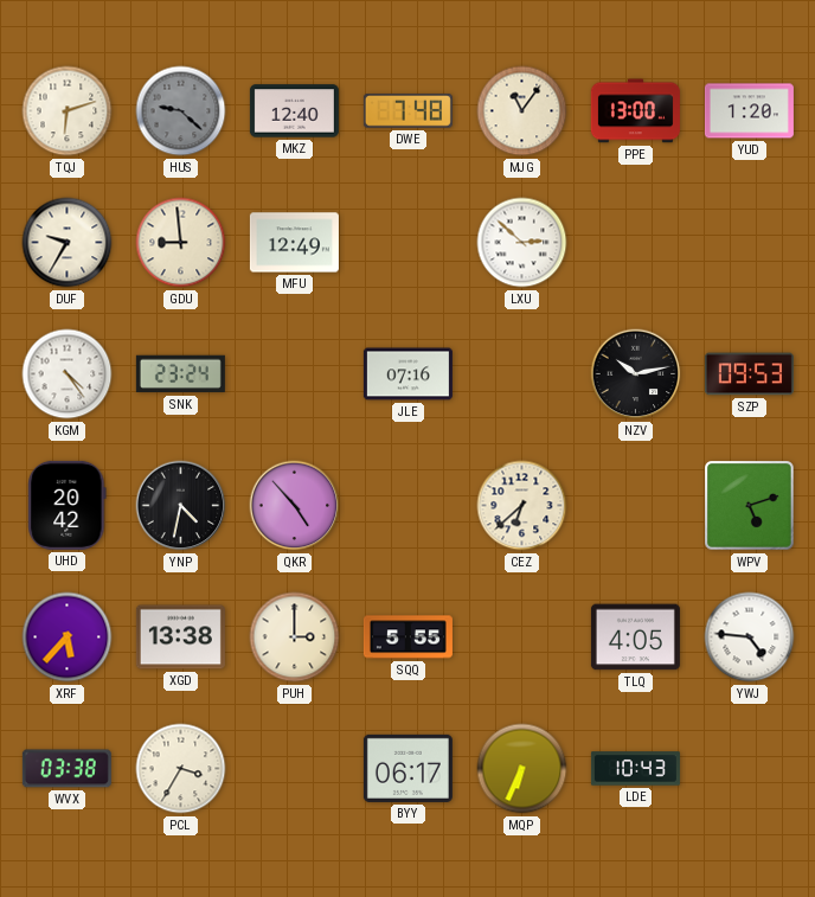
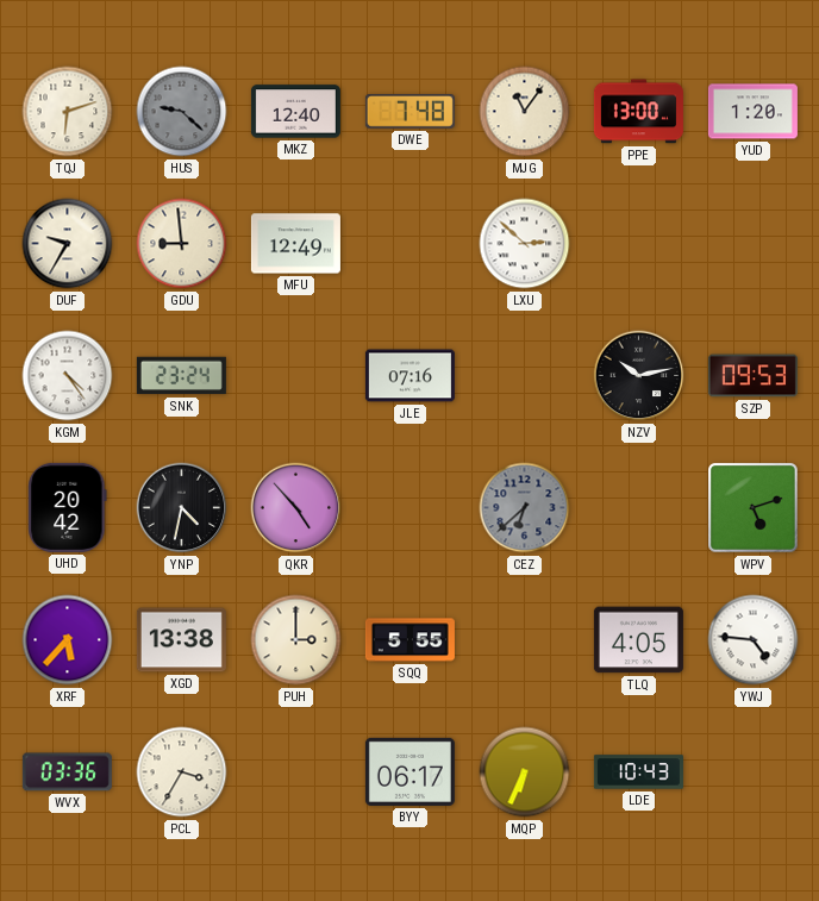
CEZ dial: cream -> grey
WVX: 03:38 -> 03:36
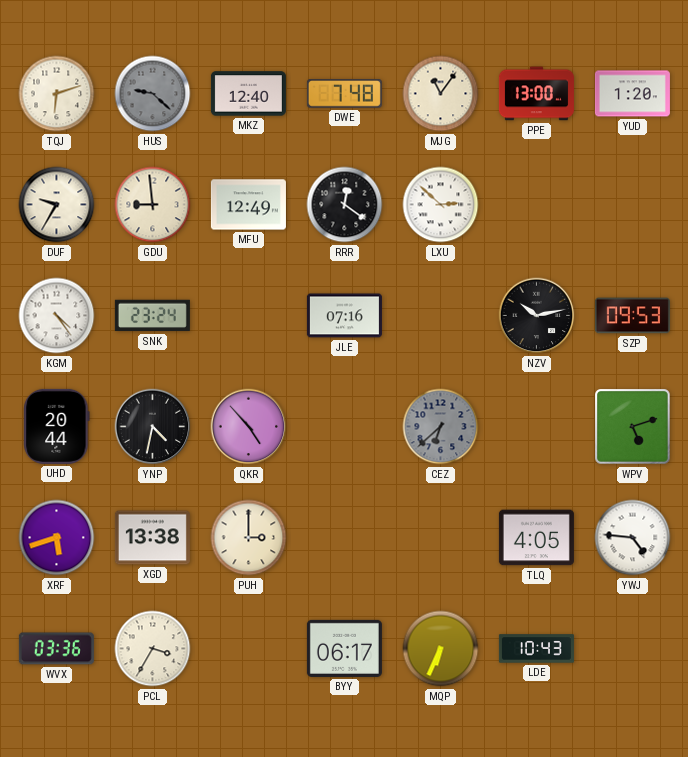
RRR: none -> 12:21
UHD: 20:42 -> 20:44
XRF: 5:37 -> 5:42
SQQ: 5:55 -> none
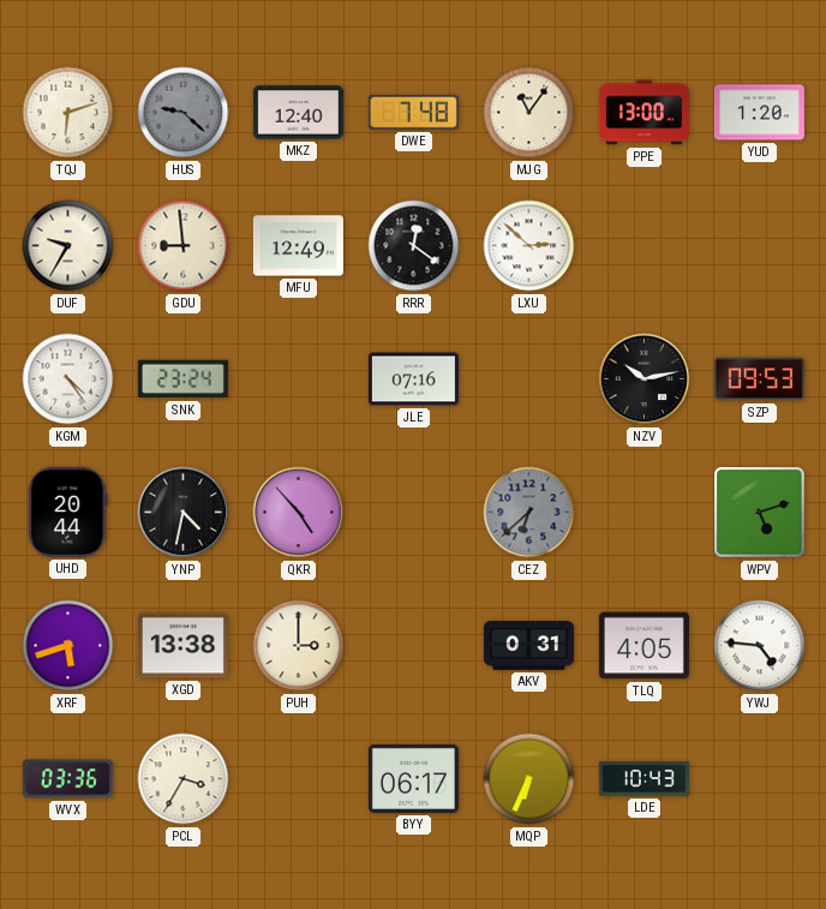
AKV: none -> 0:31
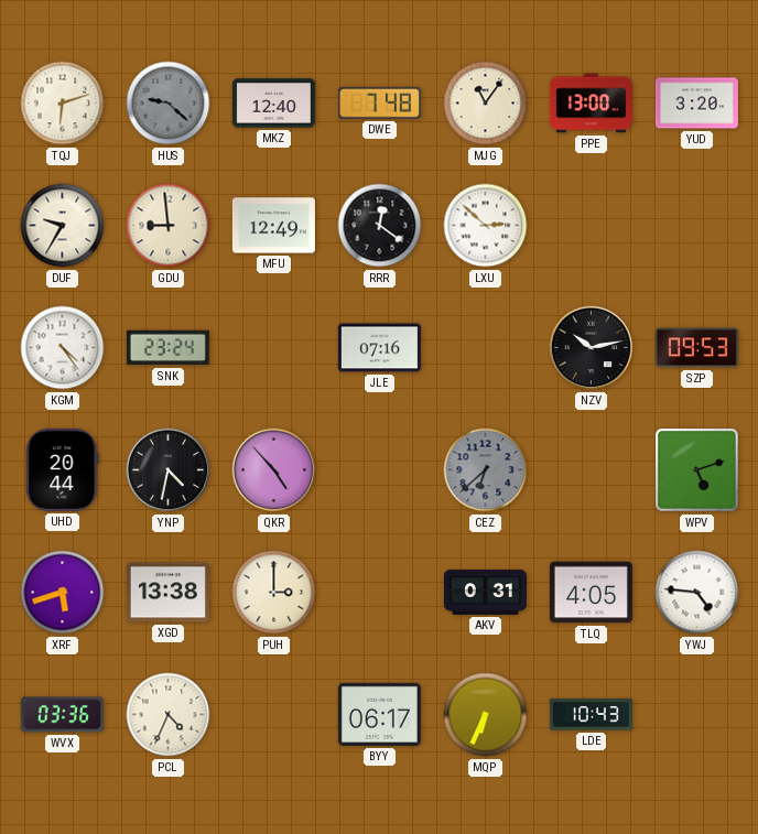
YUD: 1:20 -> 3:20
PCL: 3:35 -> 4:34
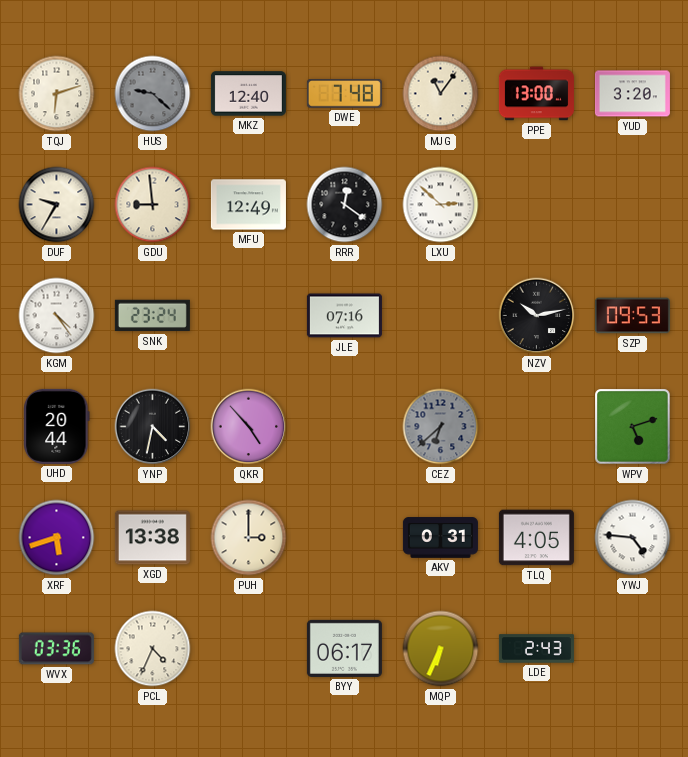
LDE: 10:43 -> 2:43
